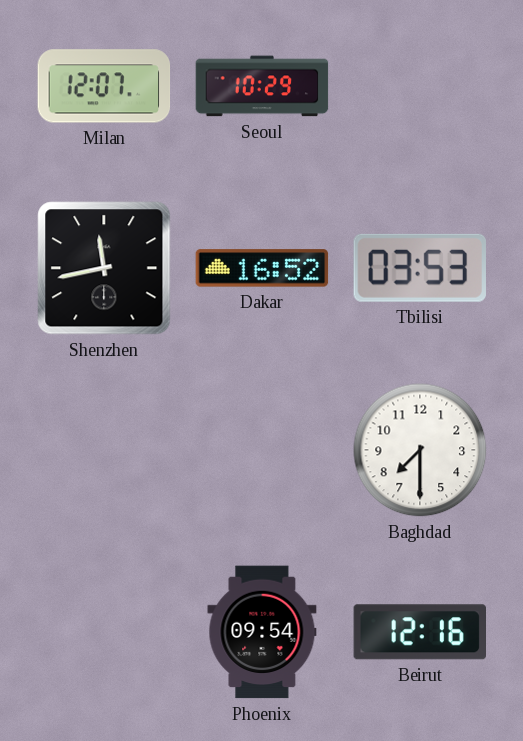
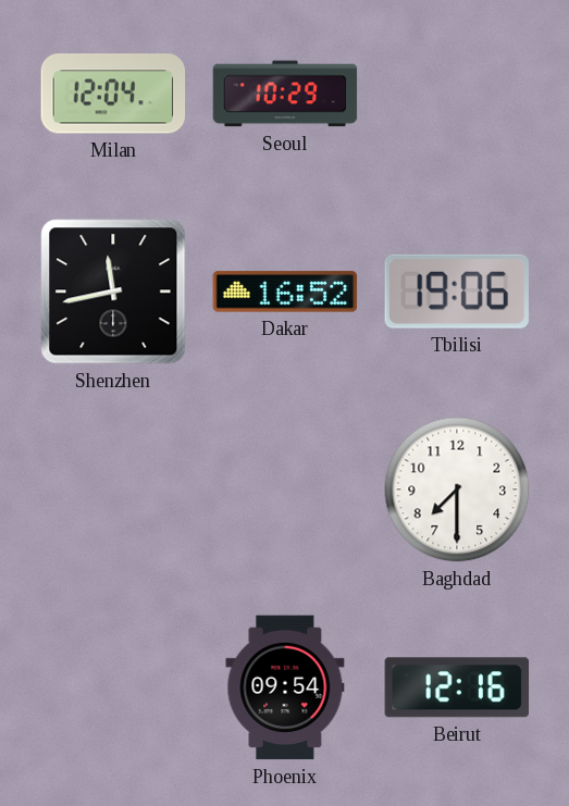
Milan: 12:07 -> 12:04
Tbilisi: 03:53 -> 19:06
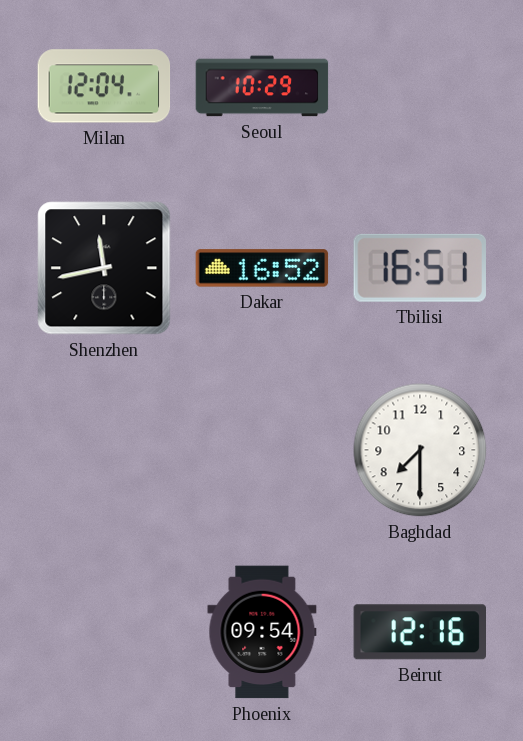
Tbilisi: 19:06 -> 16:51
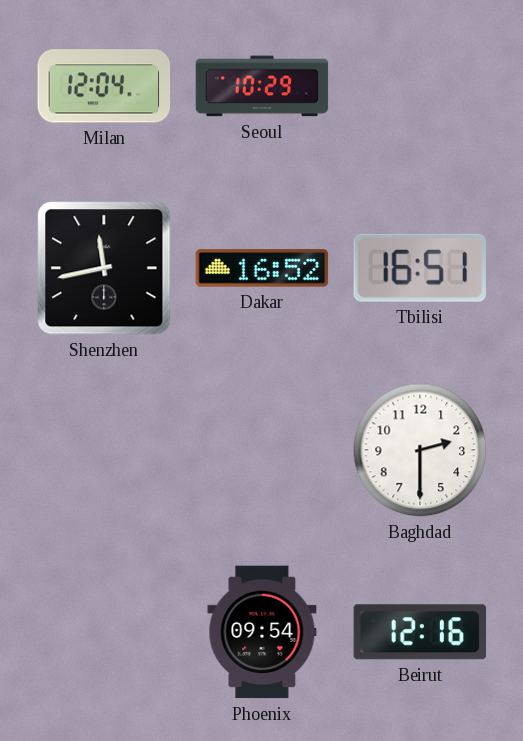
Baghdad: 7:30 -> 2:30
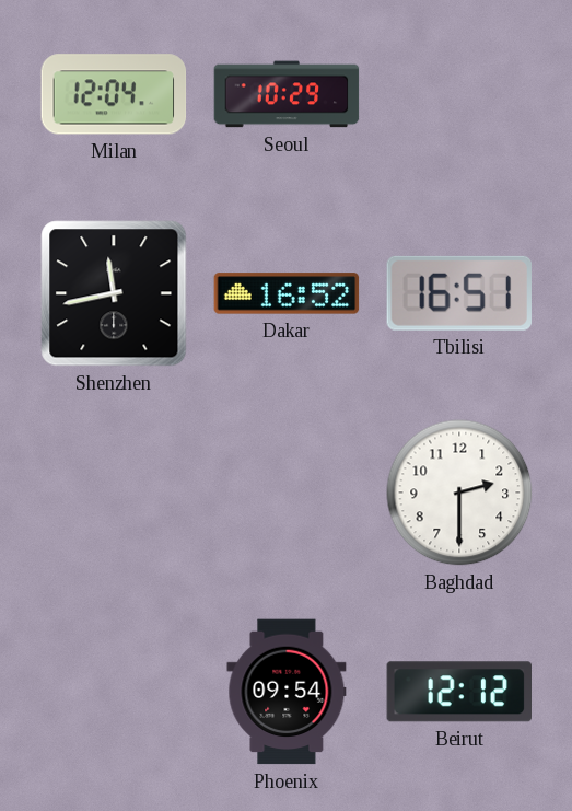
Beirut: 12:16 -> 12:12
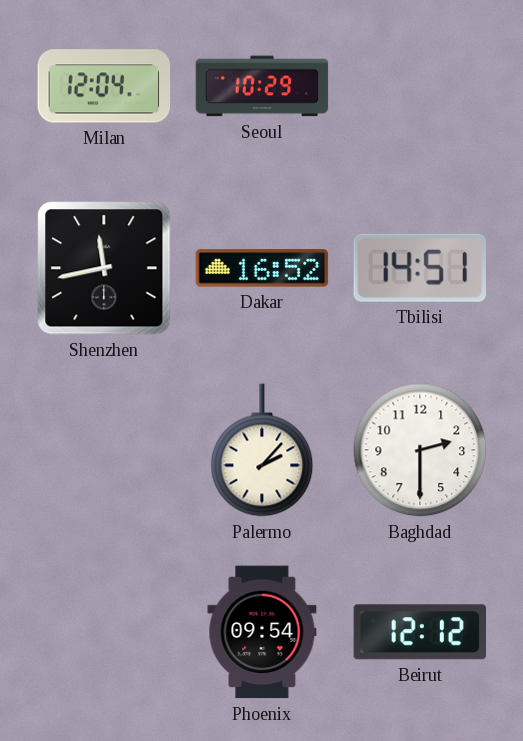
Tbilisi: 16:51 -> 14:51
Palermo: none -> 2:07
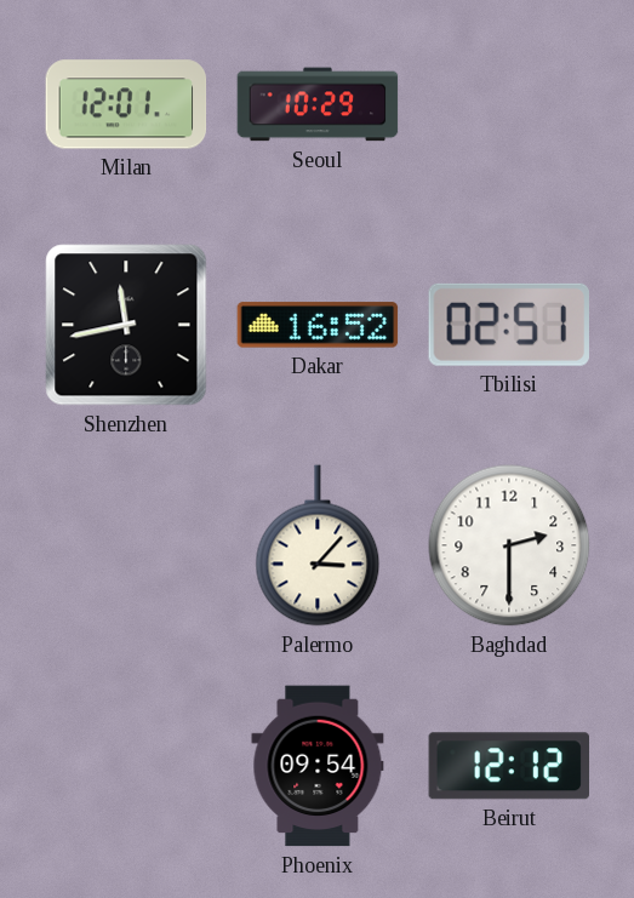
Milan: 12:04 -> 12:01
Tbilisi: 14:51 -> 02:51
Palermo: 2:07 -> 3:07
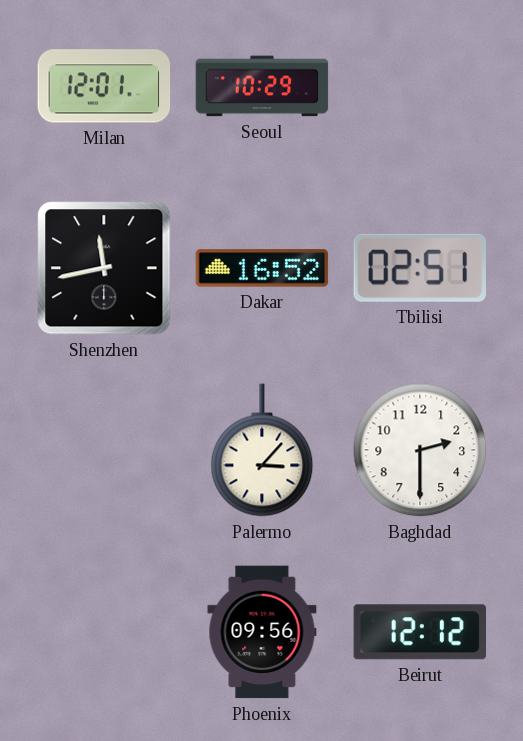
Phoenix: 09:54 -> 09:56
